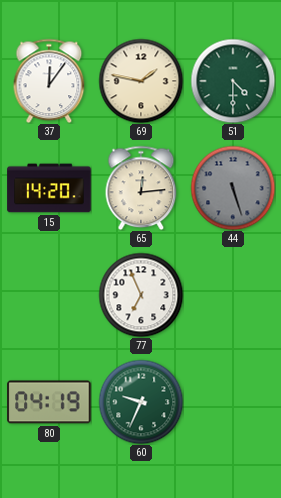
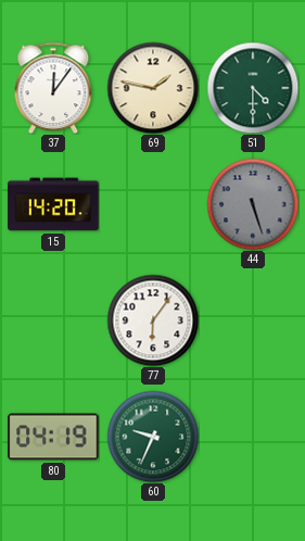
65: 12:14 -> none
77: 6:56 -> 6:06
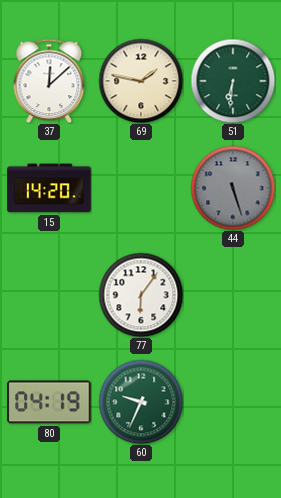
37: 12:06 -> 12:08
51: 4:30 -> 6:31
